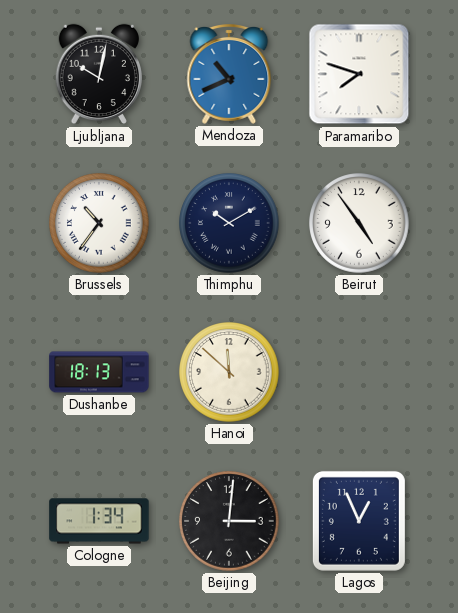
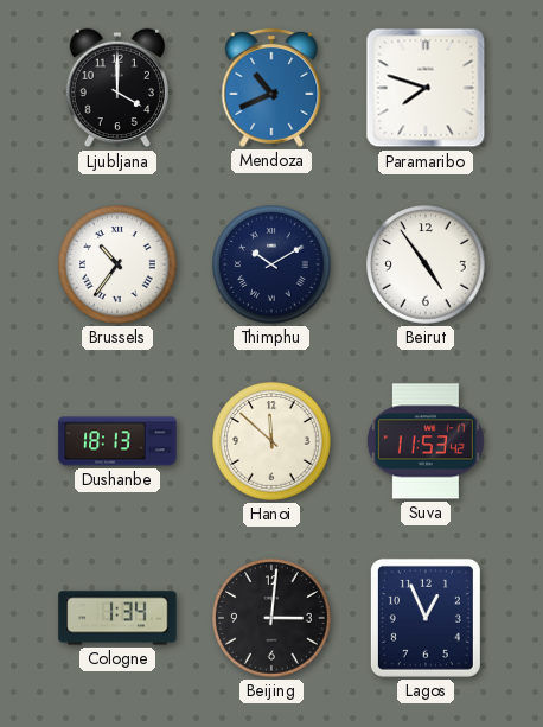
Ljubljana: 10:02 -> 4:00
Suva: none -> 11:53
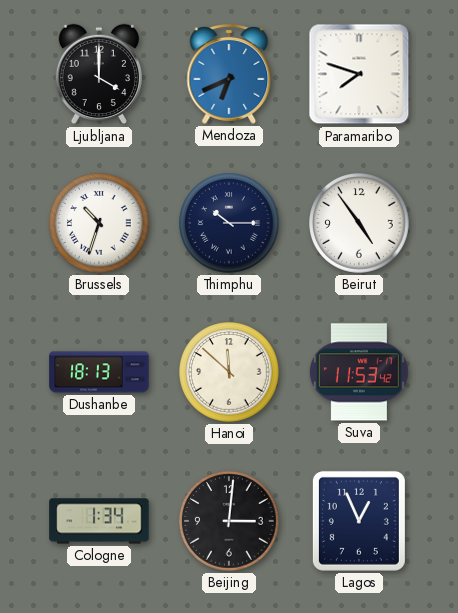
Mendoza: 10:41 -> 6:41
Brussels: 10:36 -> 10:33
Thimphu: 10:10 -> 10:15
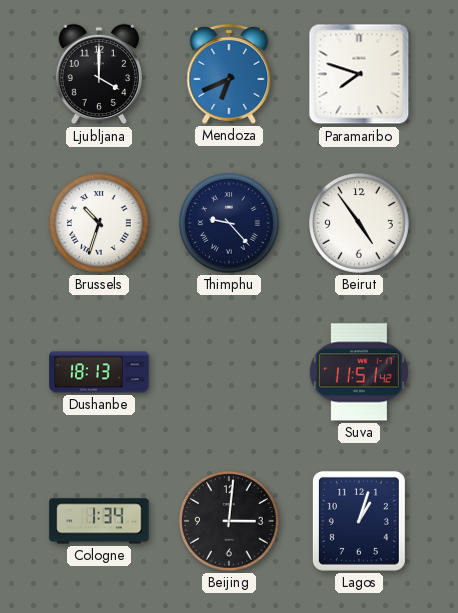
Thimphu: 10:15 -> 9:23
Hanoi: 11:52 -> none
Suva: 11:53 -> 11:51
Lagos: 12:56 -> 1:03
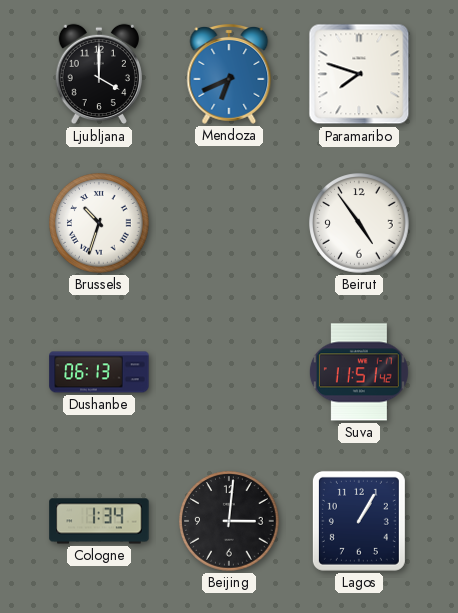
Thimphu: 9:23 -> none
Dushanbe: 18:13 -> 06:13
Lagos: 1:03 -> 1:05
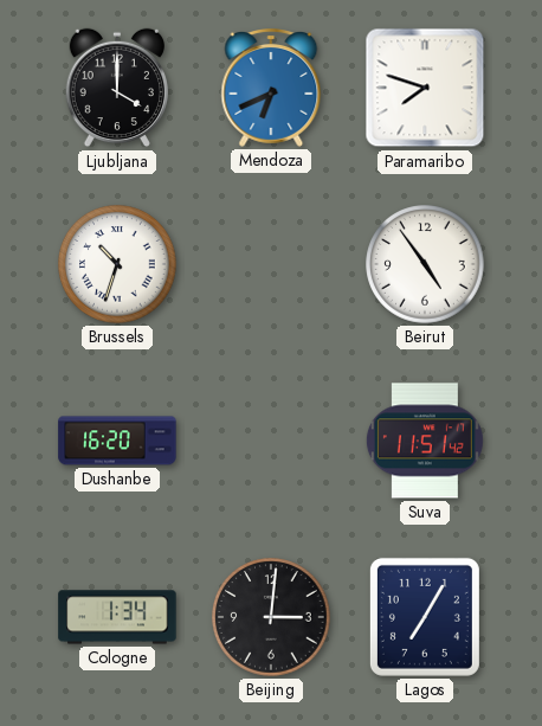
Dushanbe: 06:13 -> 16:20
Lagos: 1:05 -> 7:05
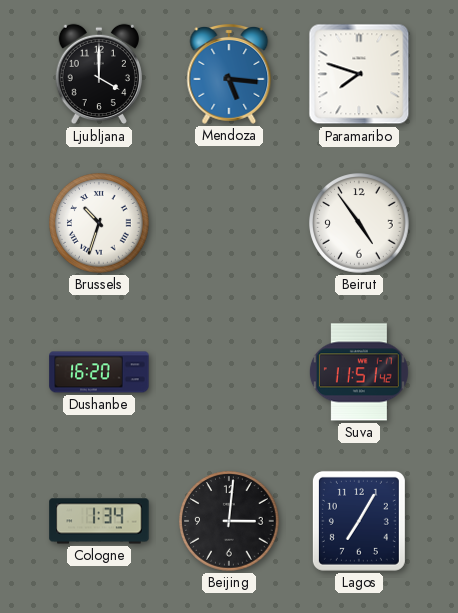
Mendoza: 6:41 -> 5:16
